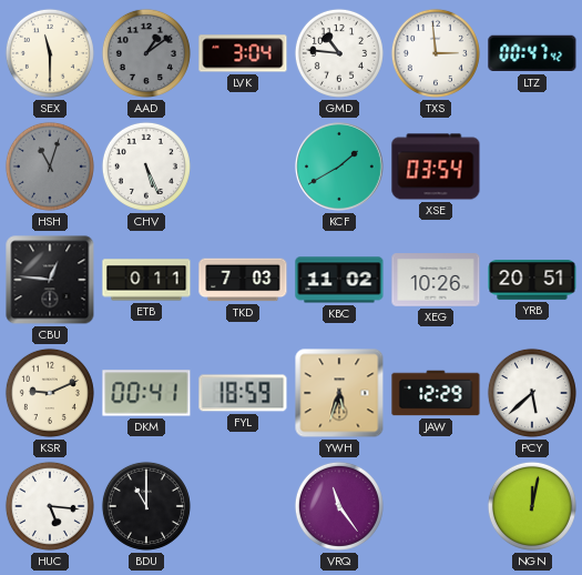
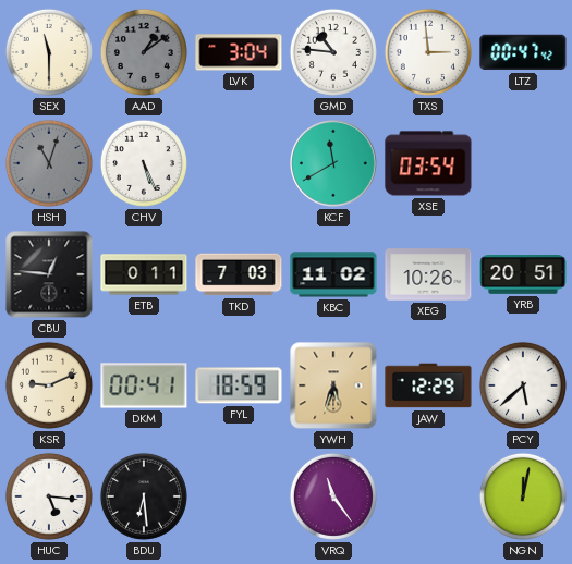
KCF: 1:40 -> 11:40
BDU: 11:00 -> 6:29
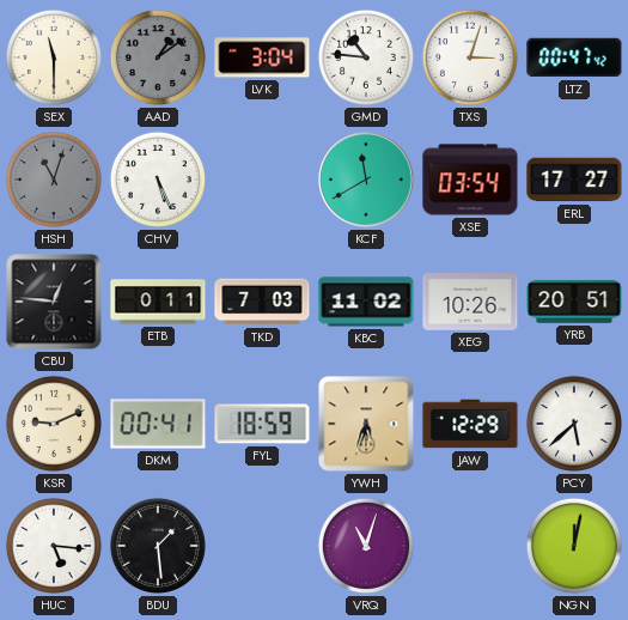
TXS: 2:59 -> 3:03
ERL: none -> 17:27
BDU: 6:29 -> 1:29
VRQ: 11:24 -> 11:03
